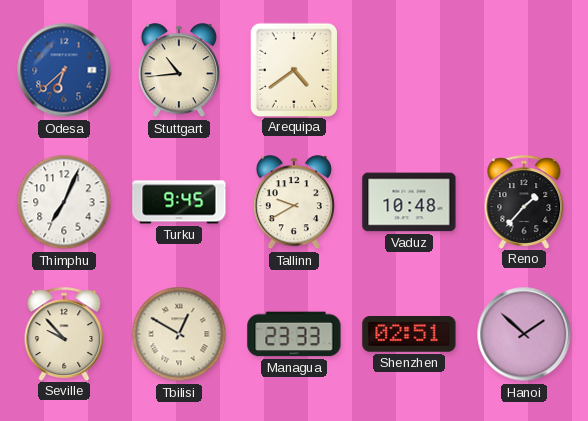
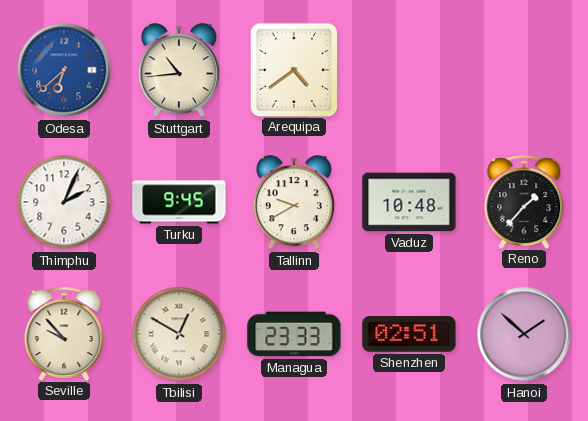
Thimphu: 7:04 -> 2:04
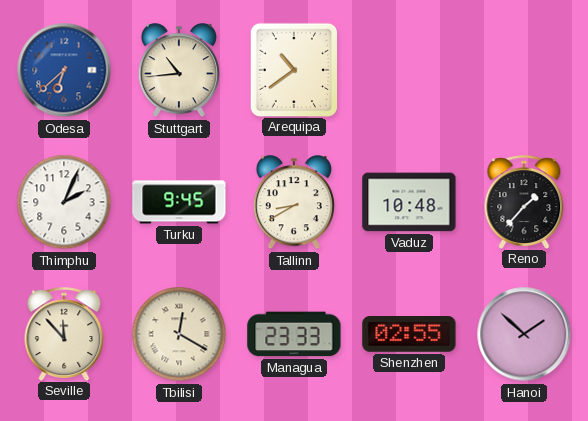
Arequipa: 4:39 -> 10:39
Tallinn: 9:40 -> 8:40
Seville: 9:53 -> 11:53
Tbilisi: 12:50 -> 12:20
Shenzhen: 02:51 -> 02:55
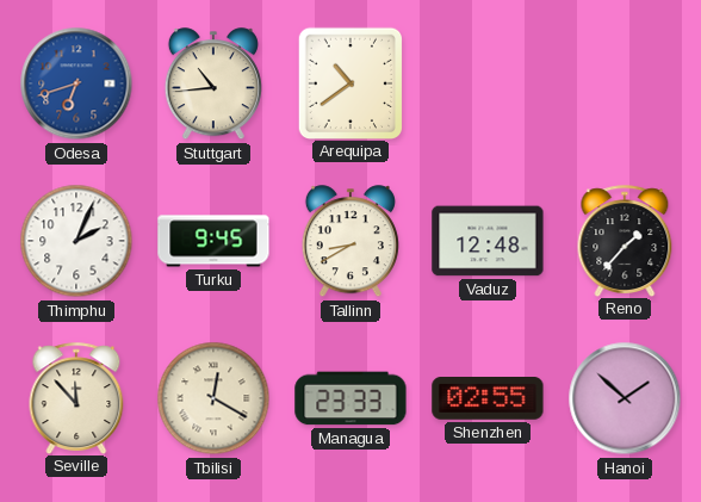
Odesa: 6:38 -> 6:42
Vaduz: 10:48 -> 12:48
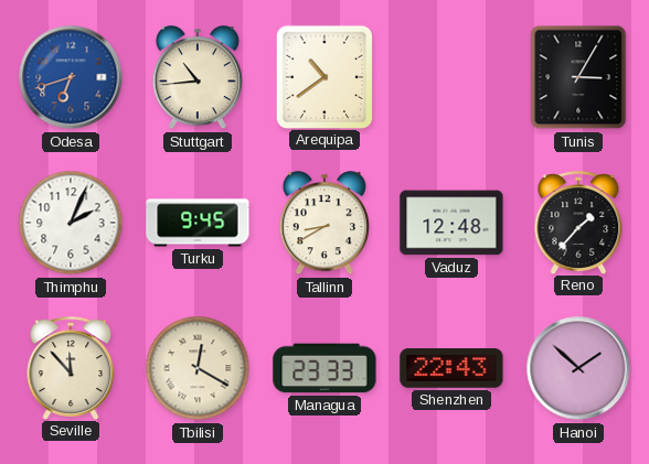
Tunis: none -> 3:05
Shenzhen: 02:55 -> 22:43
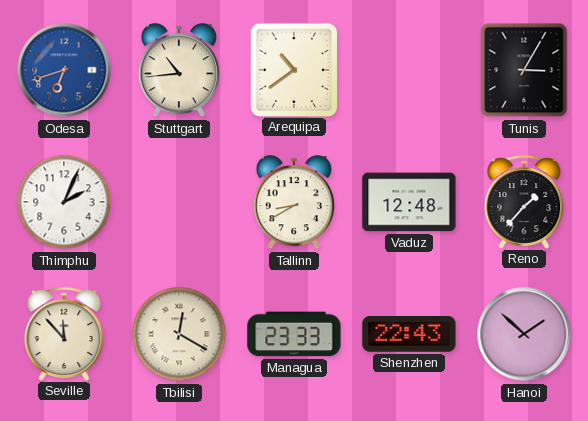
Turku: 9:45 -> none
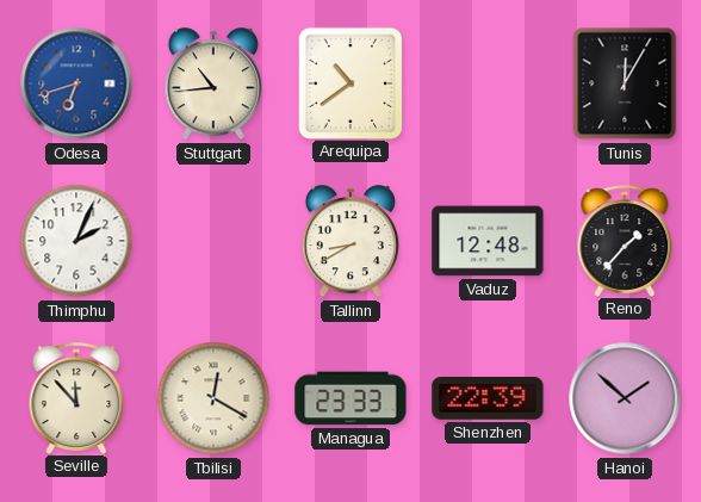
Tunis: 3:05 -> 12:05
Shenzhen: 22:43 -> 22:39
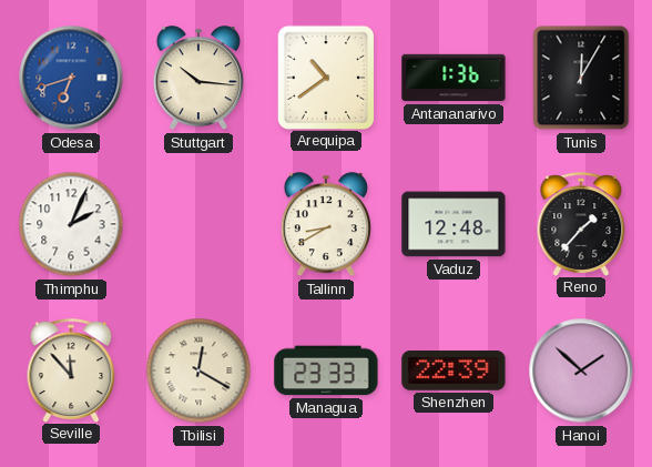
Stuttgart: 10:44 -> 10:16
Antananarivo: none -> 1:36
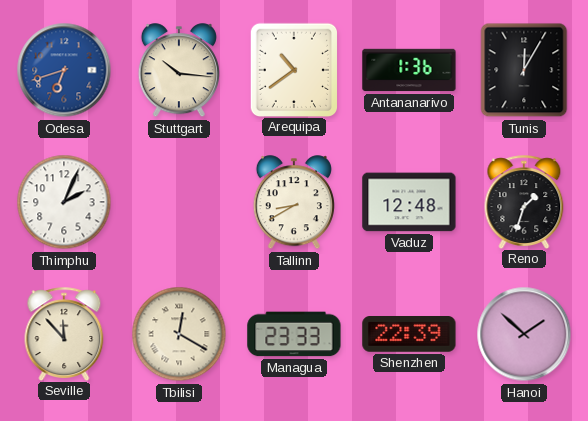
Reno: 1:37 -> 1:33
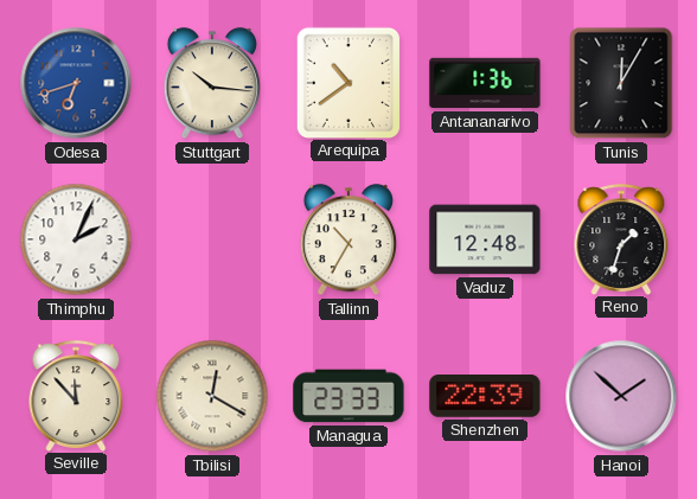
Tallinn: 8:40 -> 10:35
